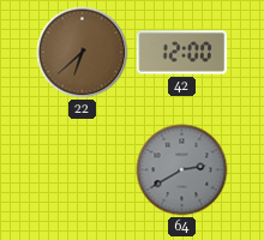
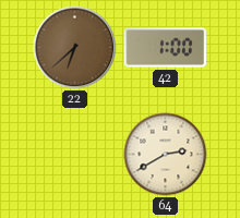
42: 12:00 -> 1:00
64 dial: grey -> cream
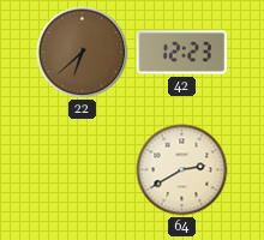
42: 1:00 -> 12:23
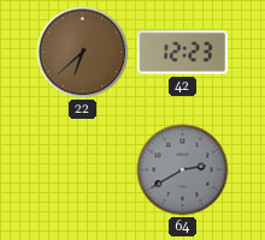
64 dial: cream -> grey
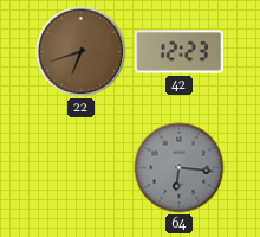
22: 6:38 -> 6:42
64: 2:40 -> 6:16
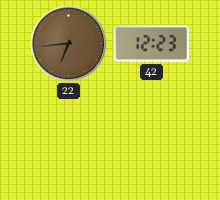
22: 6:42 -> 6:44
64: 6:16 -> none
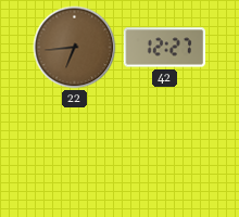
42: 12:23 -> 12:27
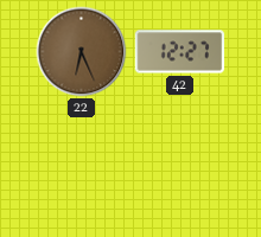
22: 6:44 -> 6:26
